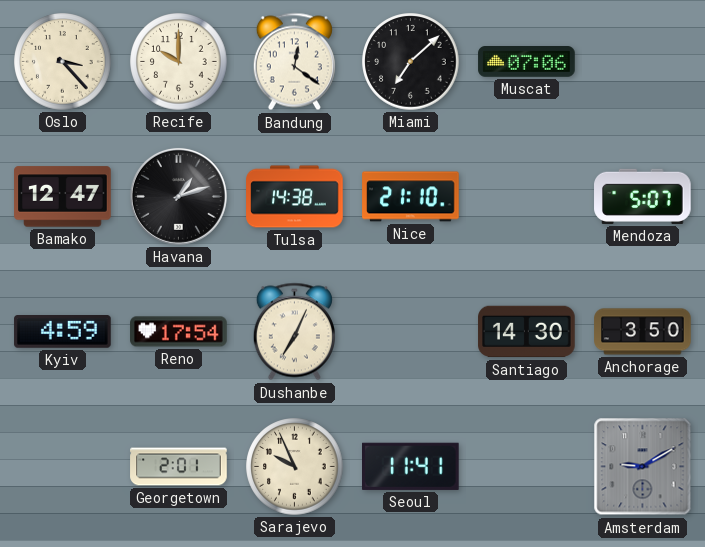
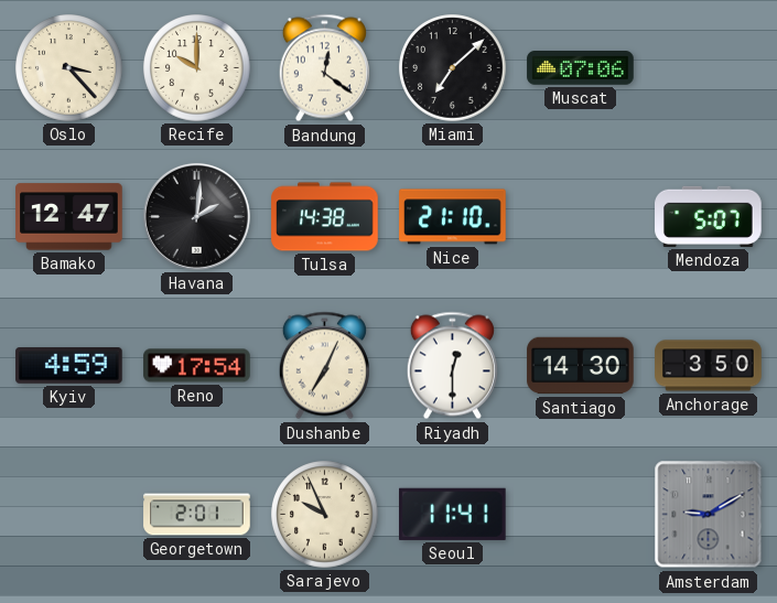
Havana: 1:12 -> 2:01
Riyadh: none -> 12:30
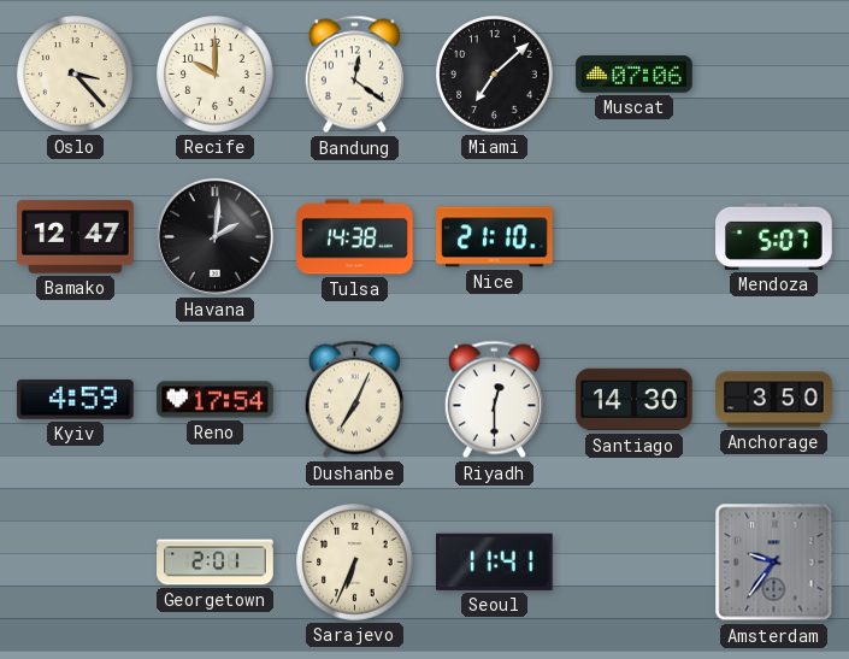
Sarajevo: 9:56 -> 6:34
Amsterdam: 9:10 -> 9:36
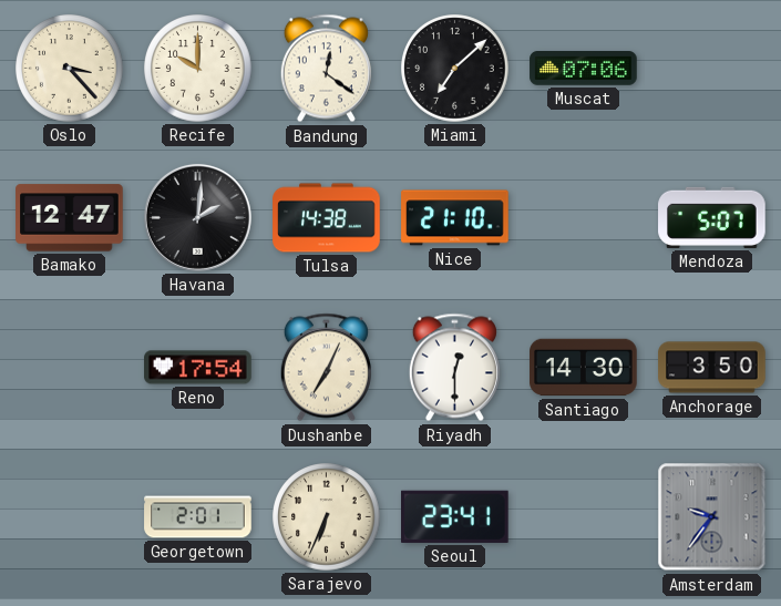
Kyiv: 4:59 -> none
Seoul: 11:41 -> 23:41
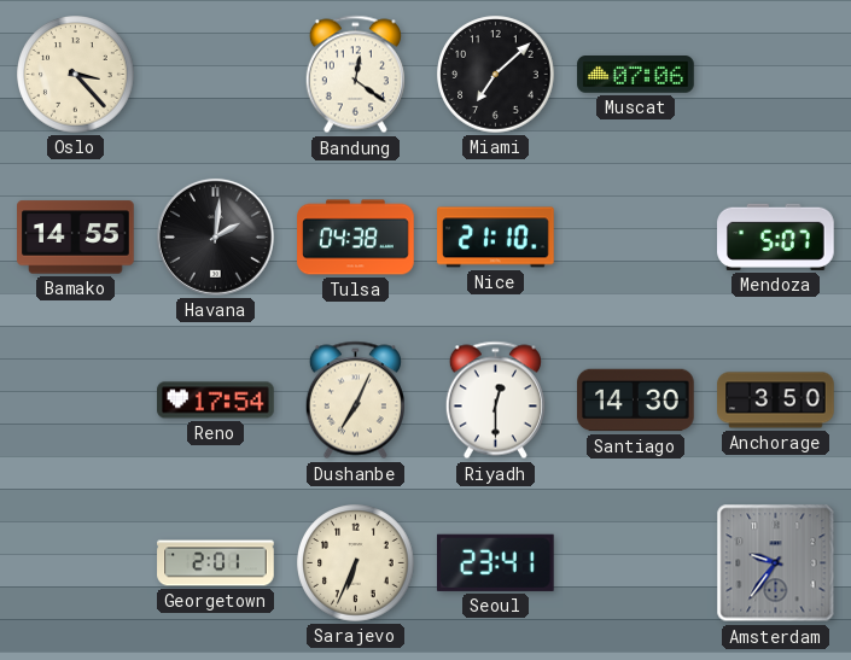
Recife: 10:00 -> none
Bamako: 12:47 -> 14:55
Tulsa: 14:38 -> 04:38
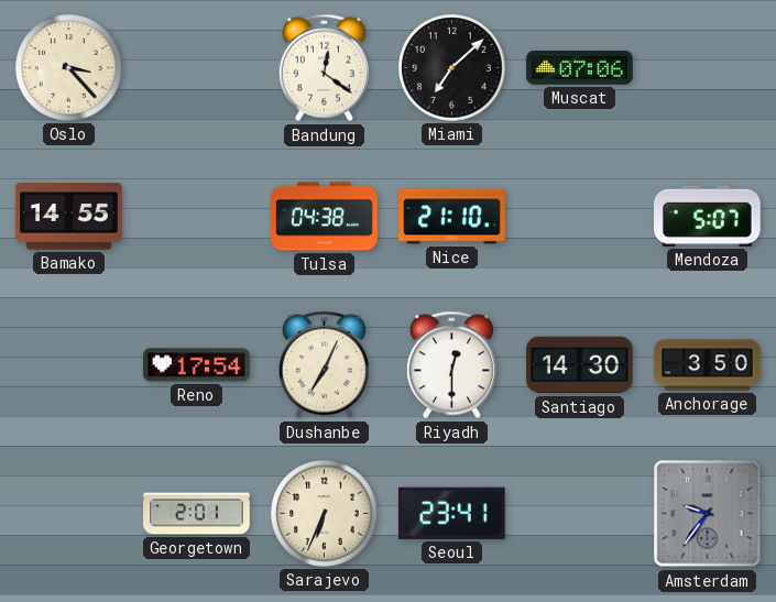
Havana: 2:01 -> none
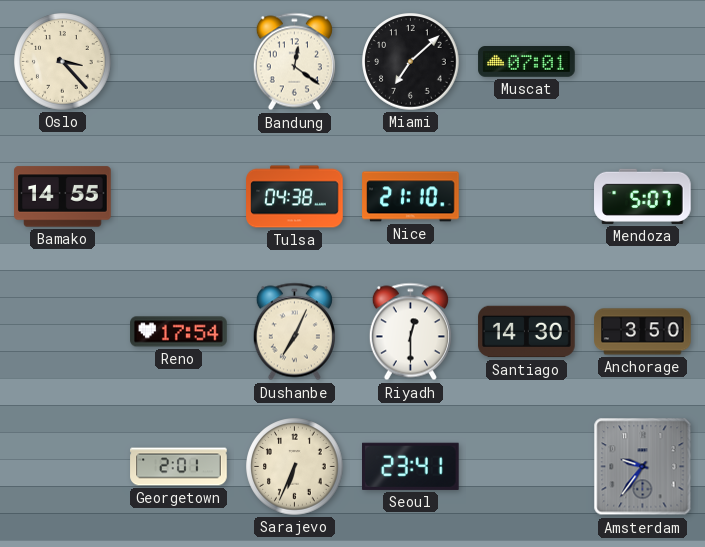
Muscat: 07:06 -> 07:01
